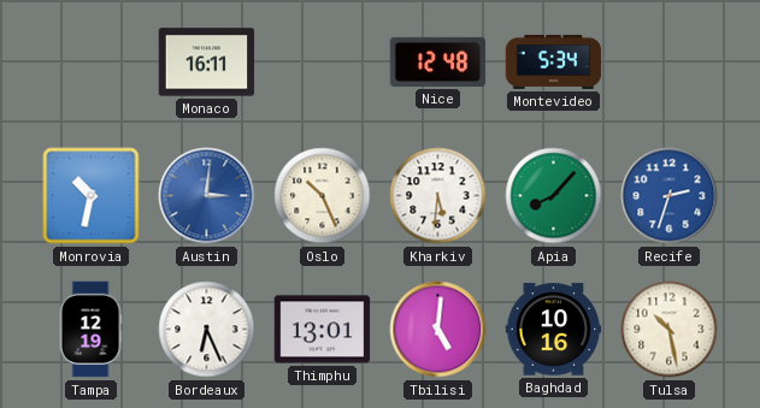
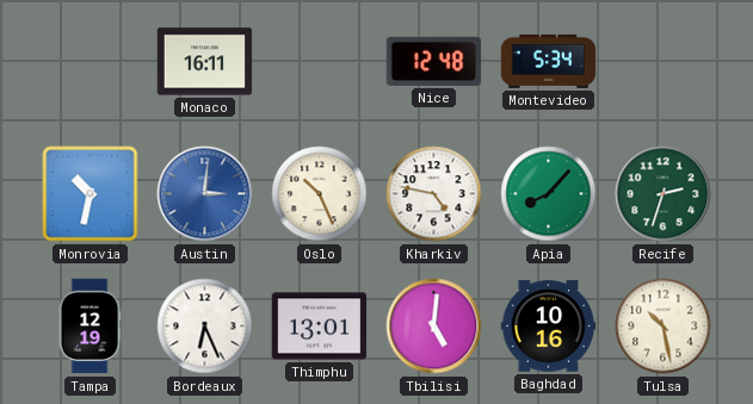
Kharkiv: 5:31 -> 4:47
Recife dial: blue -> green
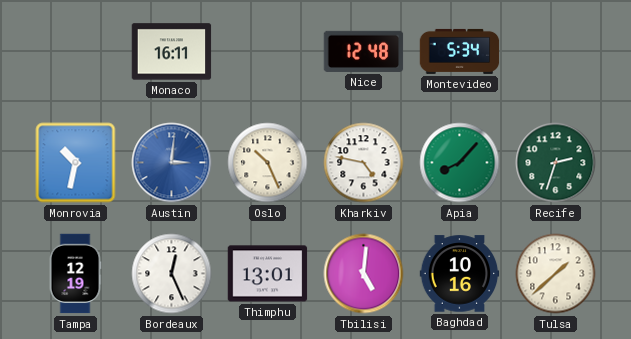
Bordeaux: 6:26 -> 12:26
Tulsa: 10:28 -> 1:38
